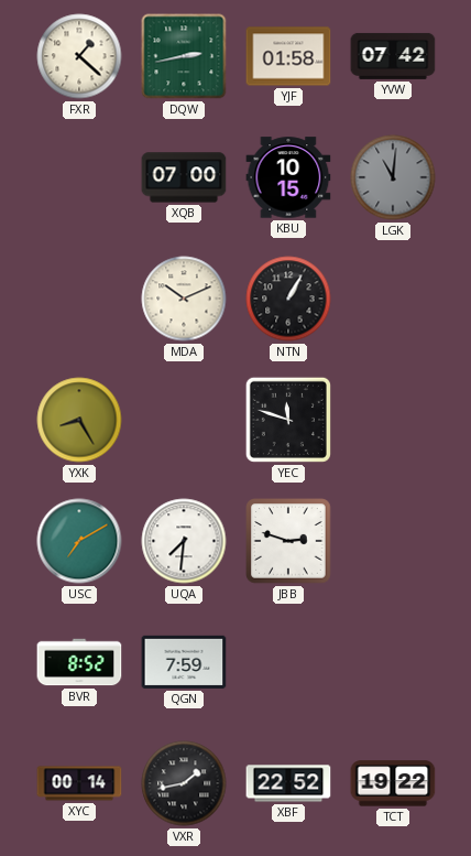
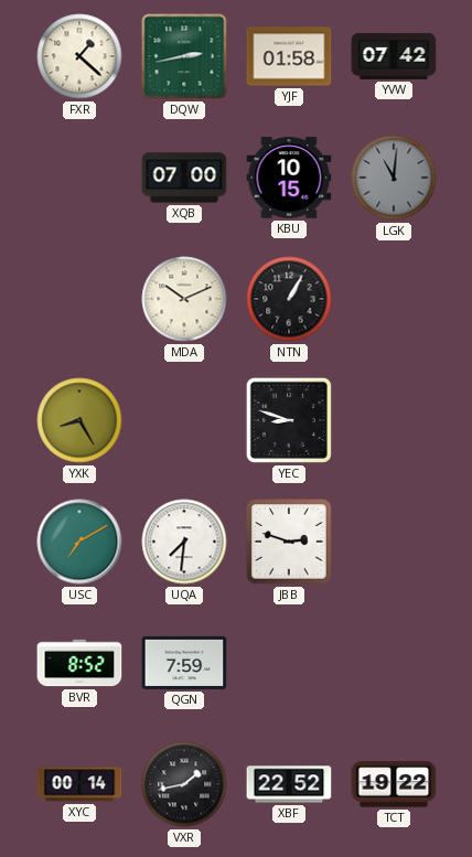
YEC: 11:48 -> 8:48
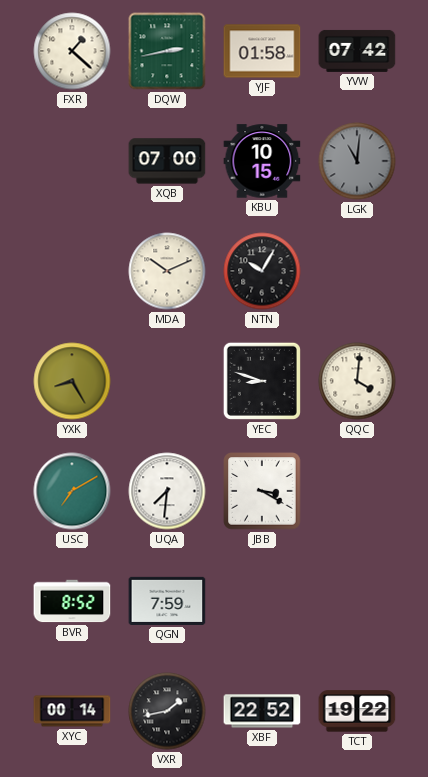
NTN: 1:05 -> 10:05
QQC: none -> 4:01
JBB: 2:48 -> 3:20
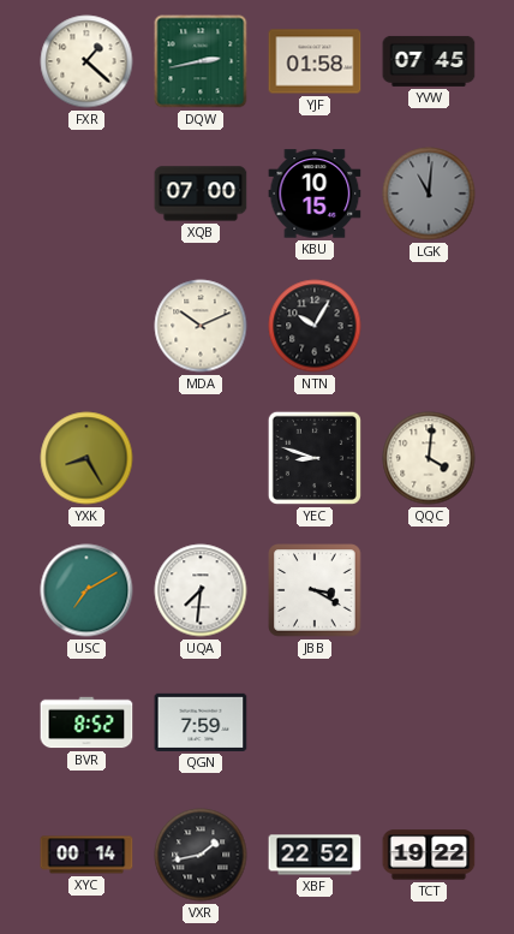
YVW: 07:42 -> 07:45
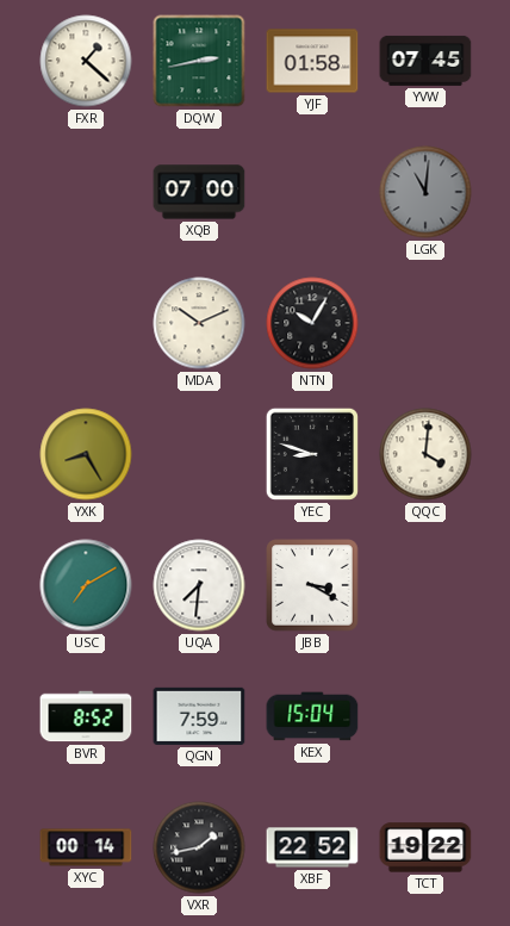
KBU: 10:15 -> none
KEX: none -> 15:04
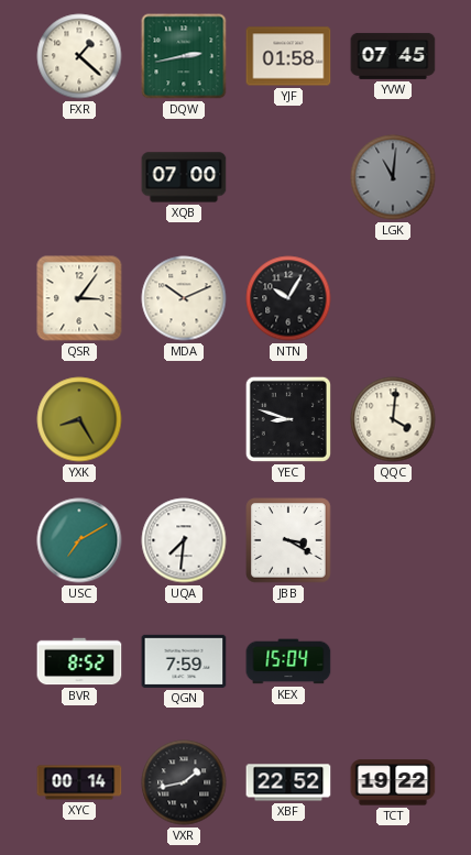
QSR: none -> 3:06
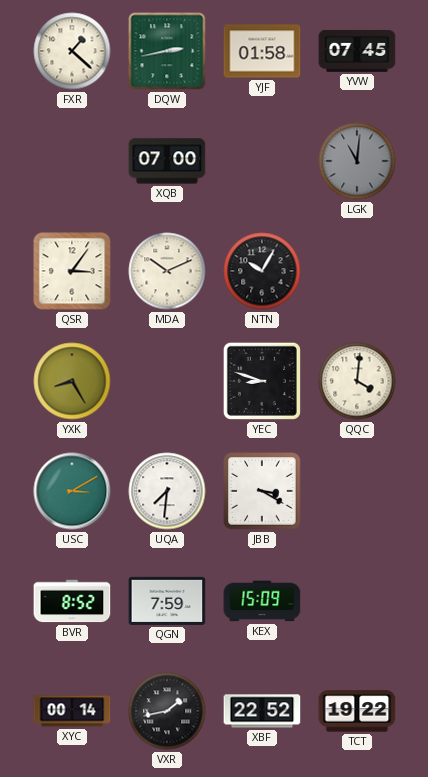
USC: 7:10 -> 3:10
KEX: 15:04 -> 15:09
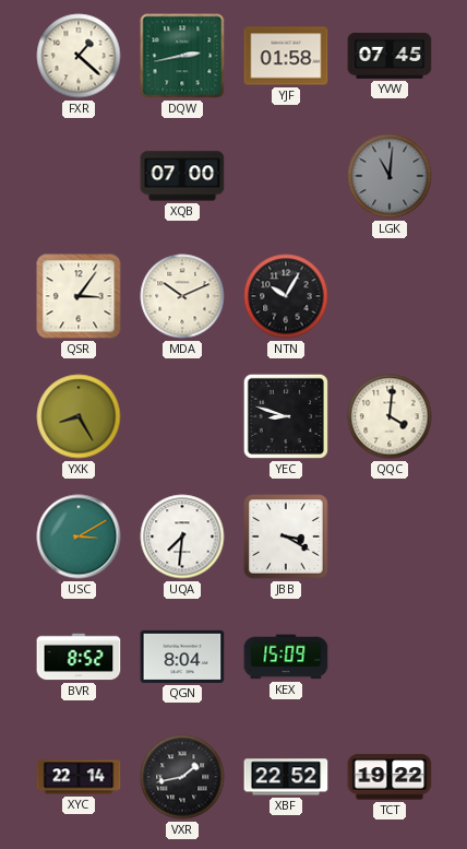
QGN: 7:59 -> 8:04
XYC: 00:14 -> 22:14
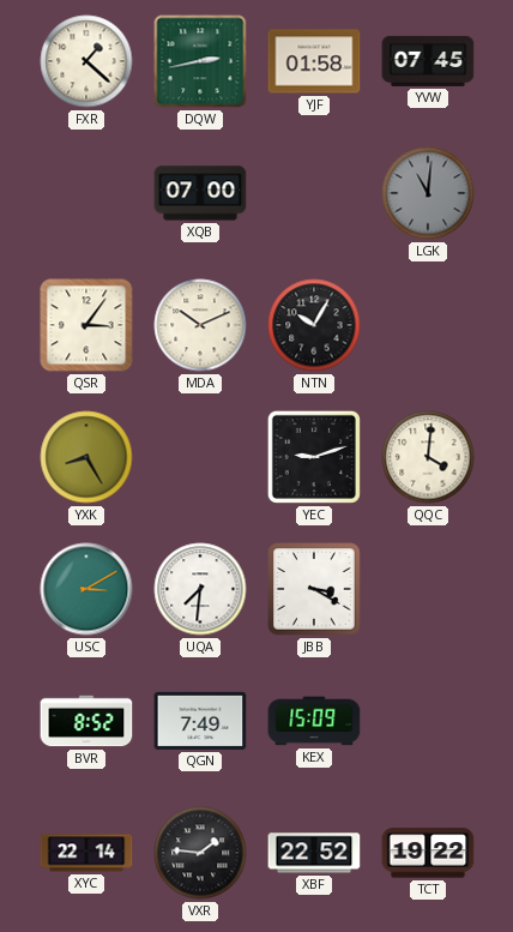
YEC: 8:48 -> 9:12
QGN: 8:04 -> 7:49
VXR: 1:43 -> 1:46
